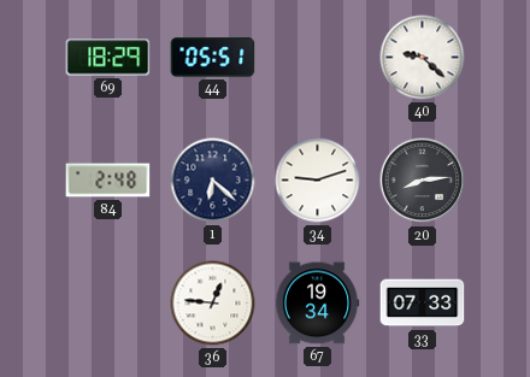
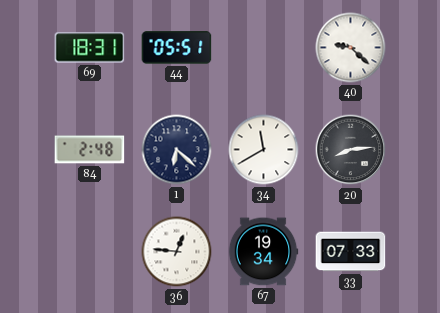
69: 18:29 -> 18:31
34: 9:12 -> 11:40
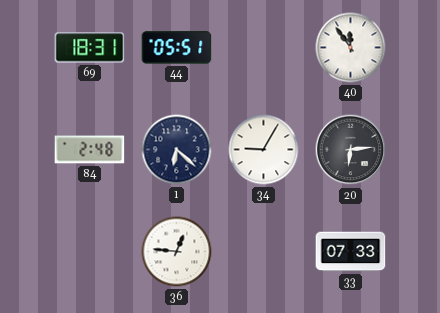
40: 9:22 -> 11:54
34: 11:40 -> 9:05
20: 8:14 -> 6:14
67: 19:34 -> none
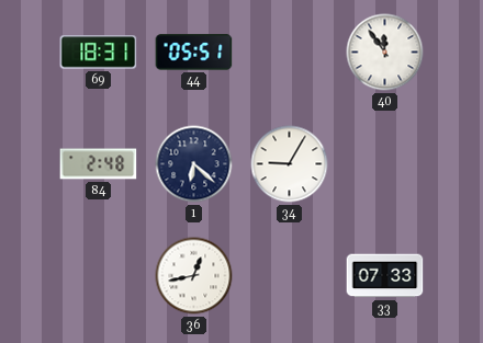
20: 6:14 -> none
36: 12:46 -> 12:43
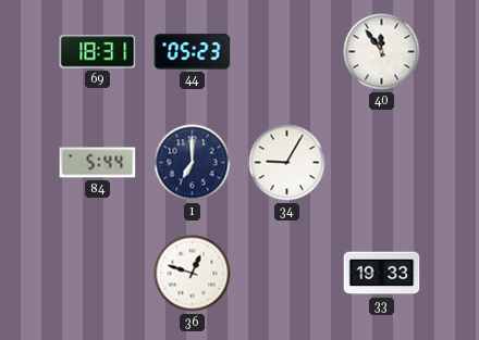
44: 05:51 -> 05:23
84: 2:48 -> 5:44
1: 6:22 -> 7:00
36: 12:43 -> 12:48
33: 07:33 -> 19:33
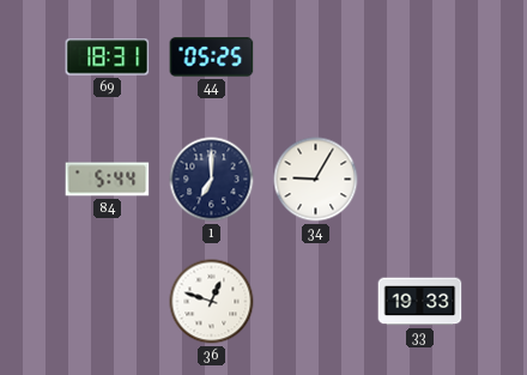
44: 05:23 -> 05:25
40: 11:54 -> none
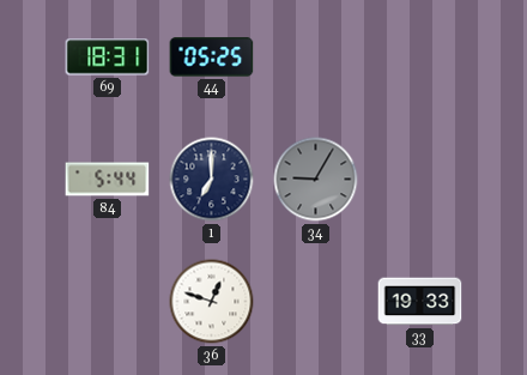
34 dial: white -> grey
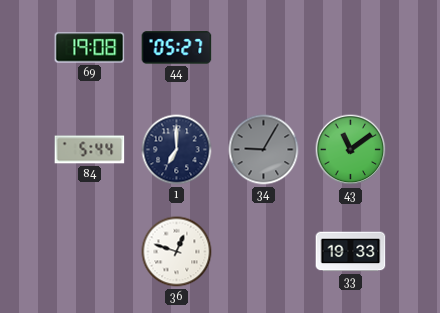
69: 18:31 -> 19:08
44: 05:25 -> 05:27
43: none -> 11:09
